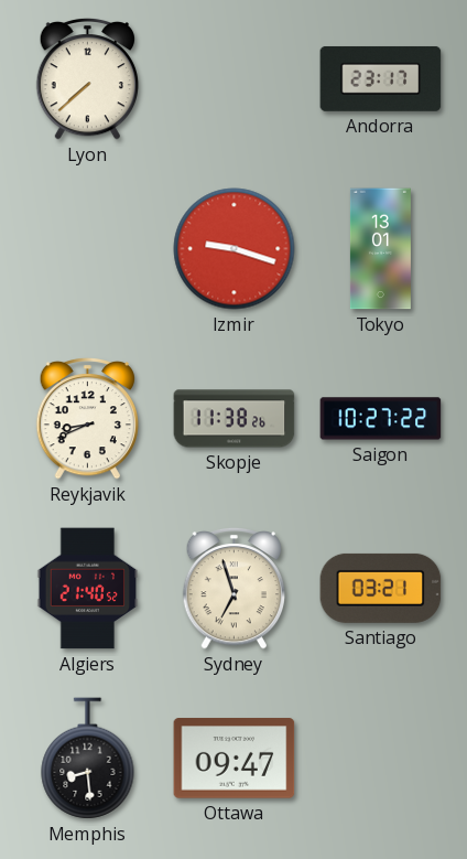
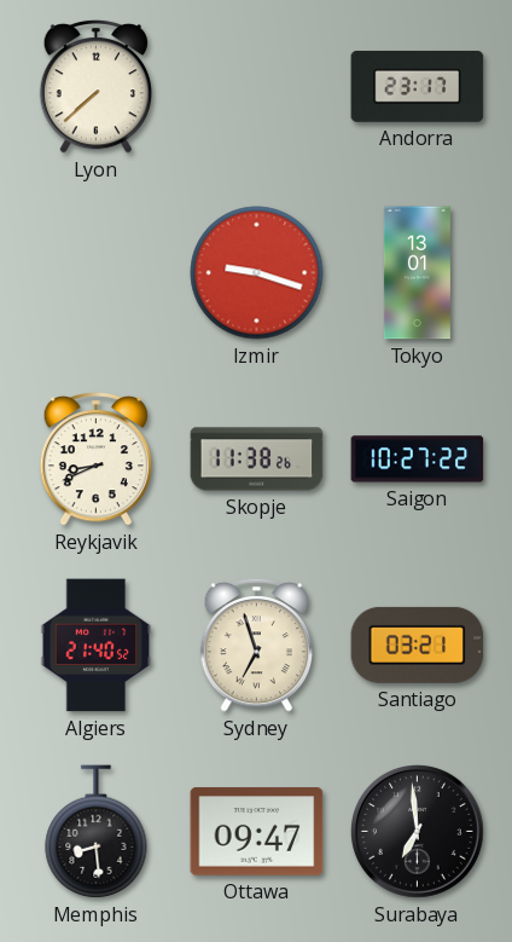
Surabaya: none -> 6:59
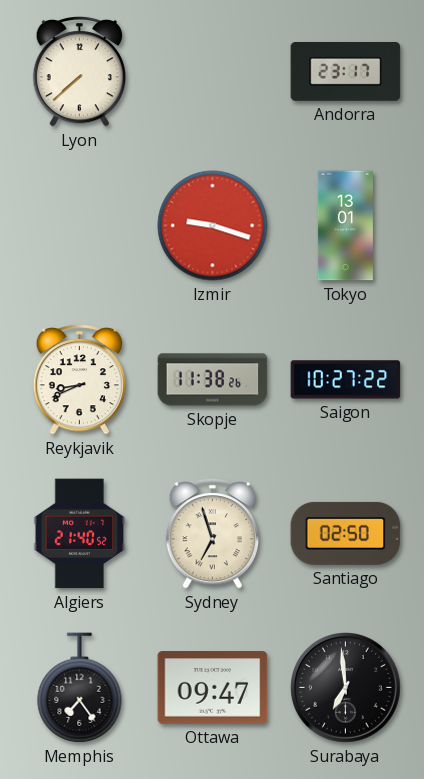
Santiago: 03:21 -> 02:50
Memphis: 8:29 -> 7:24
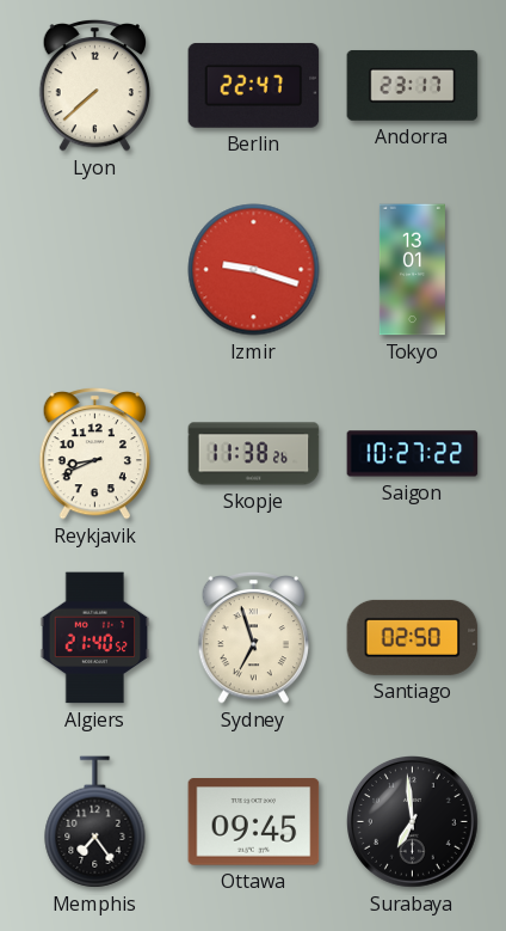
Berlin: none -> 22:47
Ottawa: 09:47 -> 09:45
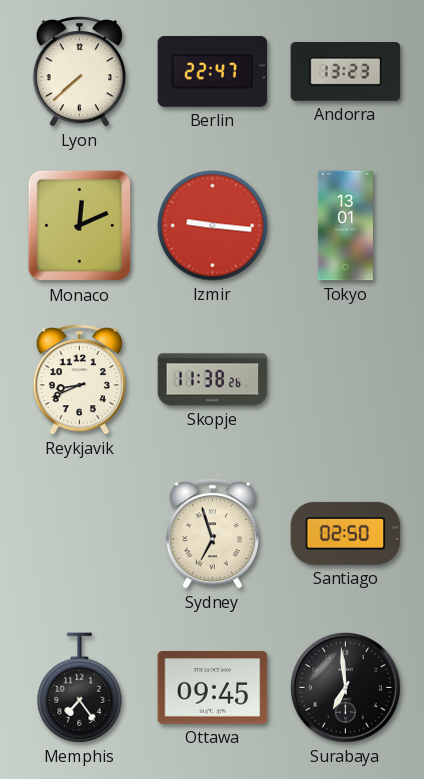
Andorra: 23:17 -> 13:23
Monaco: none -> 12:11
Izmir: 9:18 -> 9:16
Saigon: 10:27 -> none
Algiers: 21:40 -> none
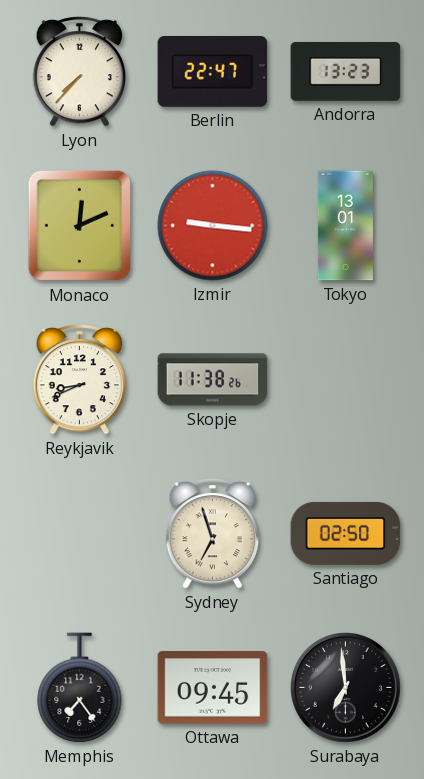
Lyon: 7:38 -> 7:37
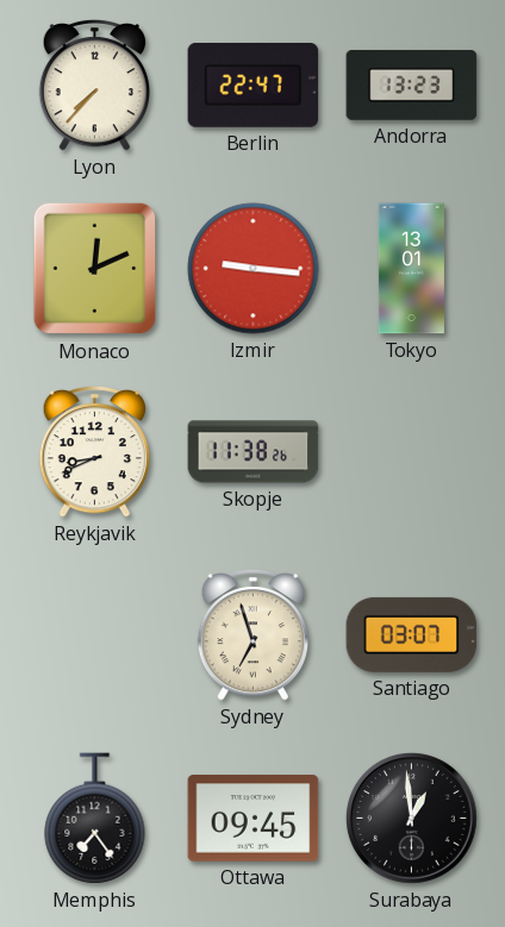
Santiago: 02:50 -> 03:07
Surabaya: 6:59 -> 12:59
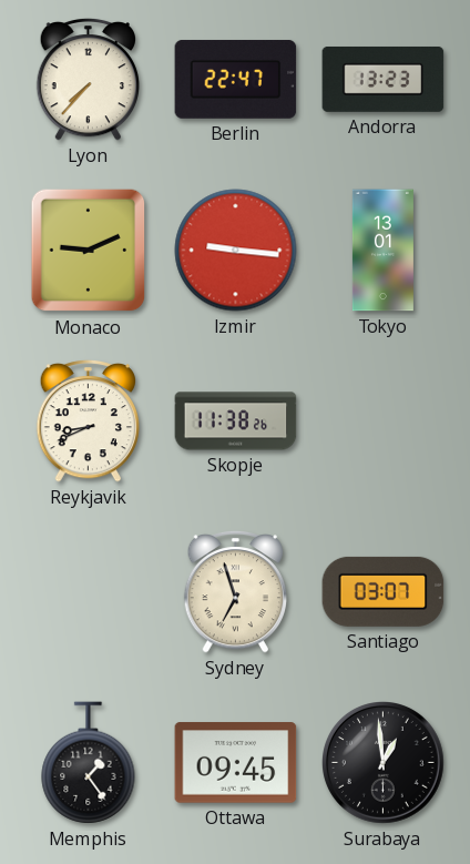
Monaco: 12:11 -> 9:11
Memphis: 7:24 -> 1:24
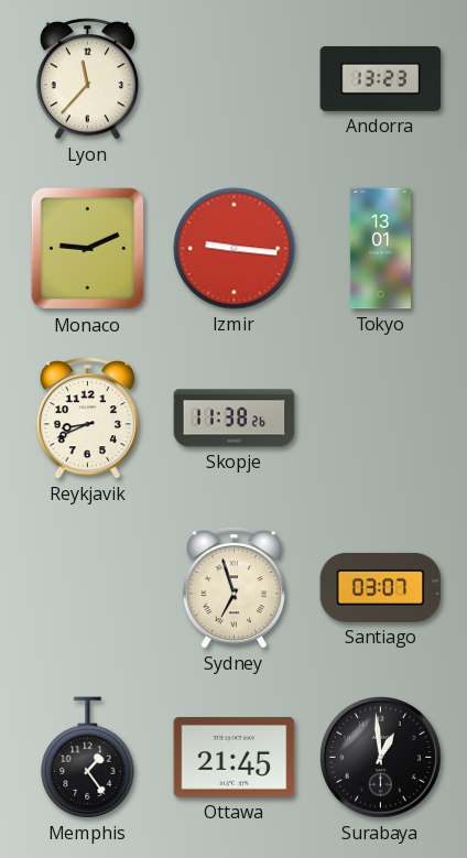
Lyon: 7:37 -> 11:37
Berlin: 22:47 -> none
Ottawa: 09:45 -> 21:45
